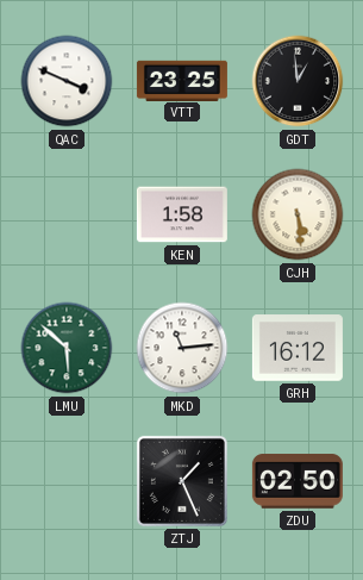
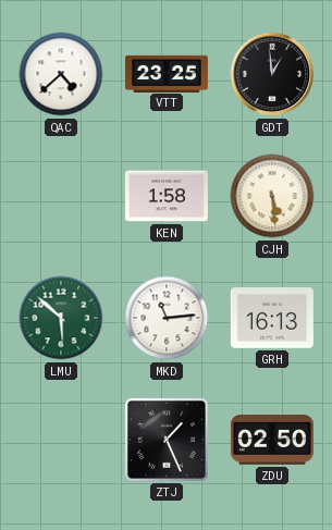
QAC: 3:49 -> 4:38
GRH: 16:12 -> 16:13
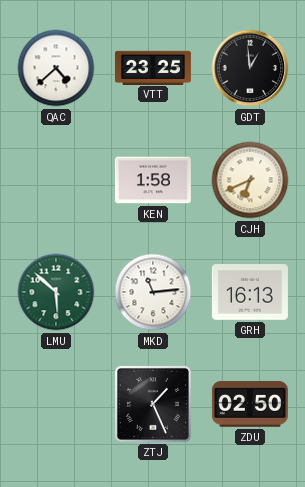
CJH: 5:29 -> 6:41
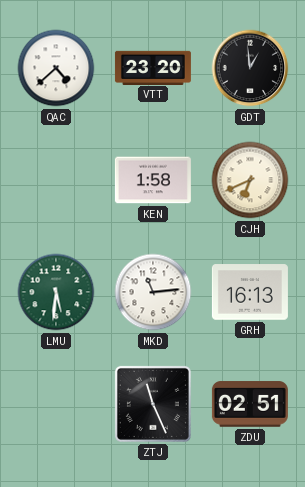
VTT: 23:25 -> 23:20
LMU: 5:52 -> 5:31
ZTJ: 1:26 -> 11:26
ZDU: 02:50 -> 02:51
